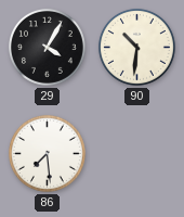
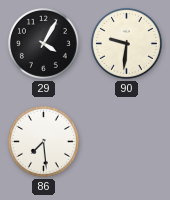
90: 10:31 -> 9:31
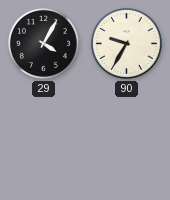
90: 9:31 -> 9:35
86: 7:29 -> none
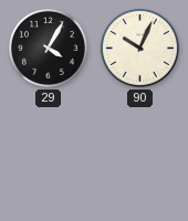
90: 9:35 -> 10:04
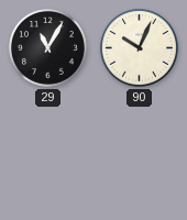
29: 4:05 -> 11:05
